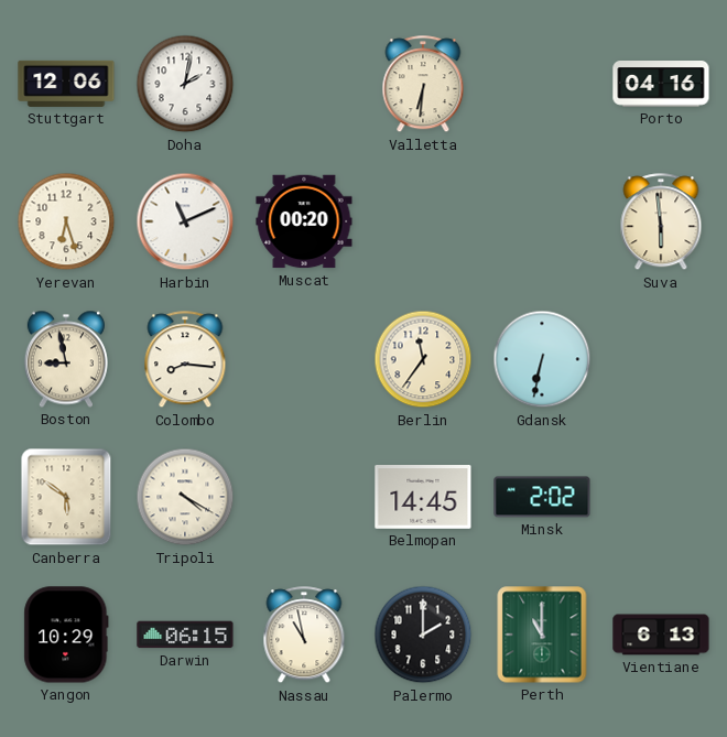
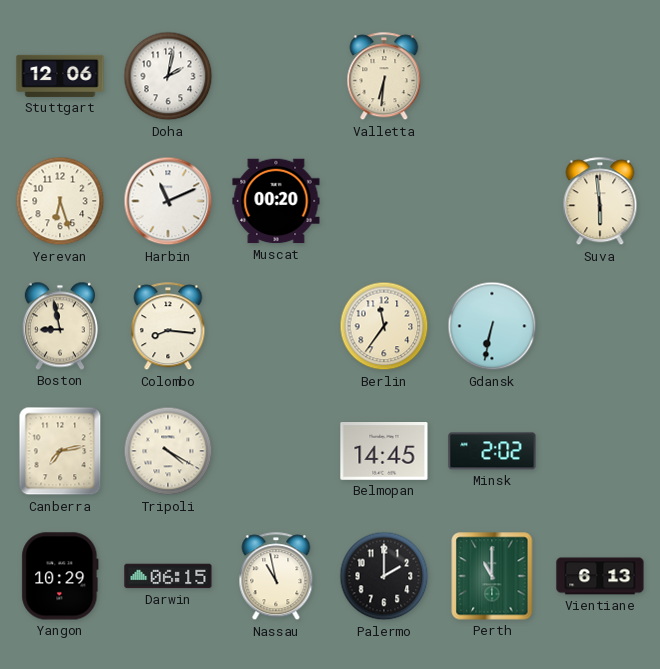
Porto: 04:16 -> none
Canberra: 5:51 -> 7:13
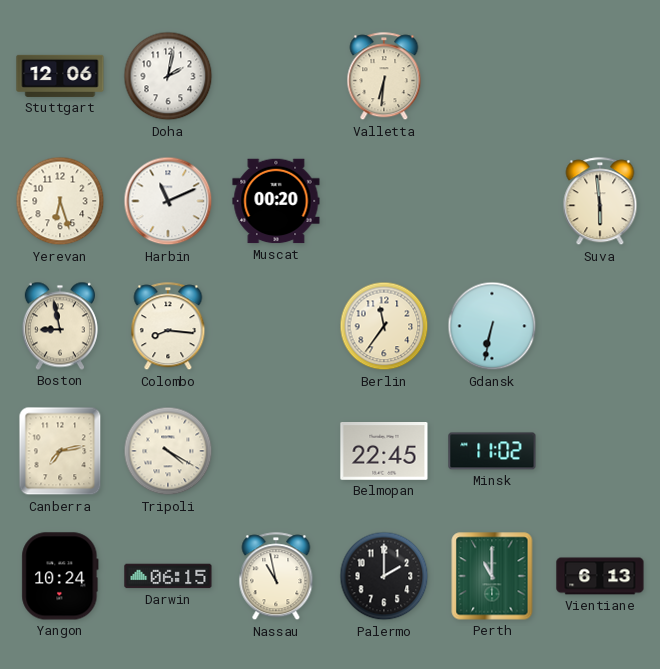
Belmopan: 14:45 -> 22:45
Minsk: 2:02 -> 11:02
Yangon: 10:29 -> 10:24
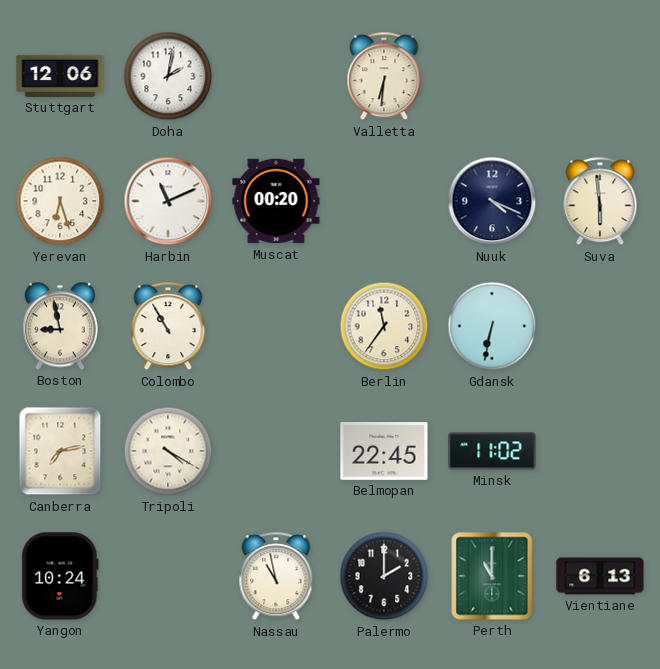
Nuuk: none -> 4:19
Colombo: 8:16 -> 10:55
Darwin: 06:15 -> none
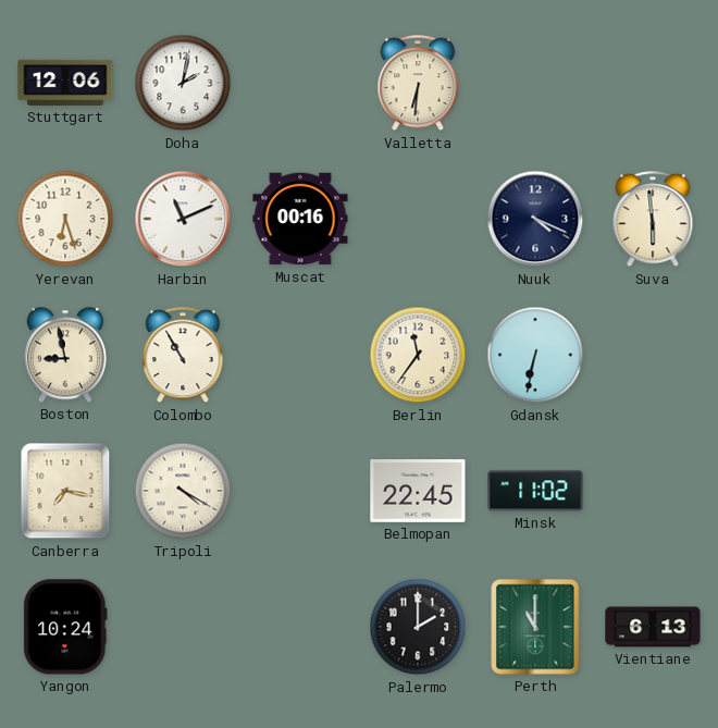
Muscat: 00:20 -> 00:16
Canberra: 7:13 -> 7:17
Nassau: 10:58 -> none
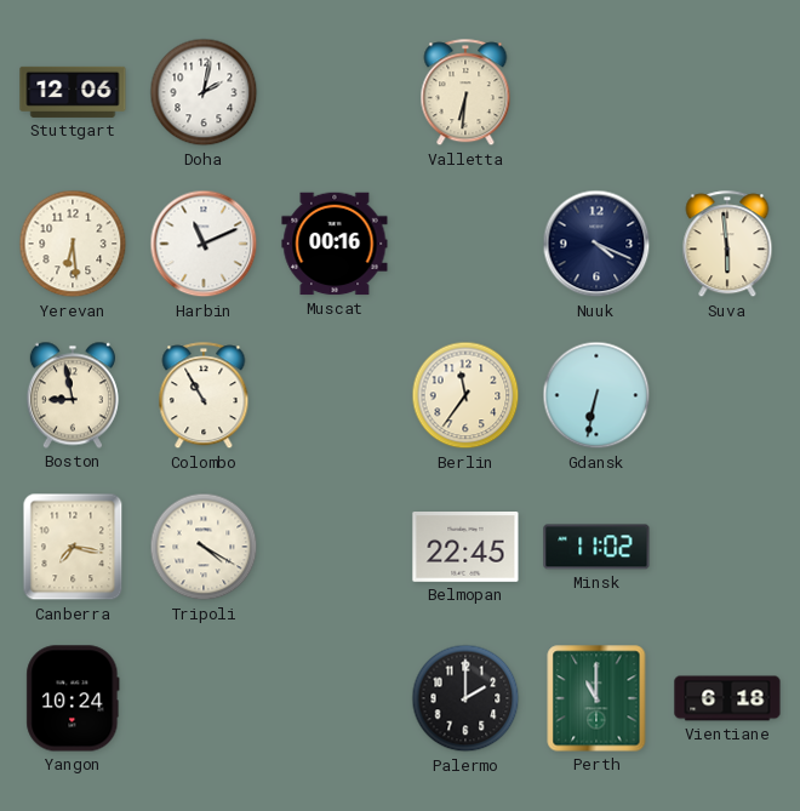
Yerevan: 6:27 -> 6:29
Vientiane: 6:13 -> 6:18
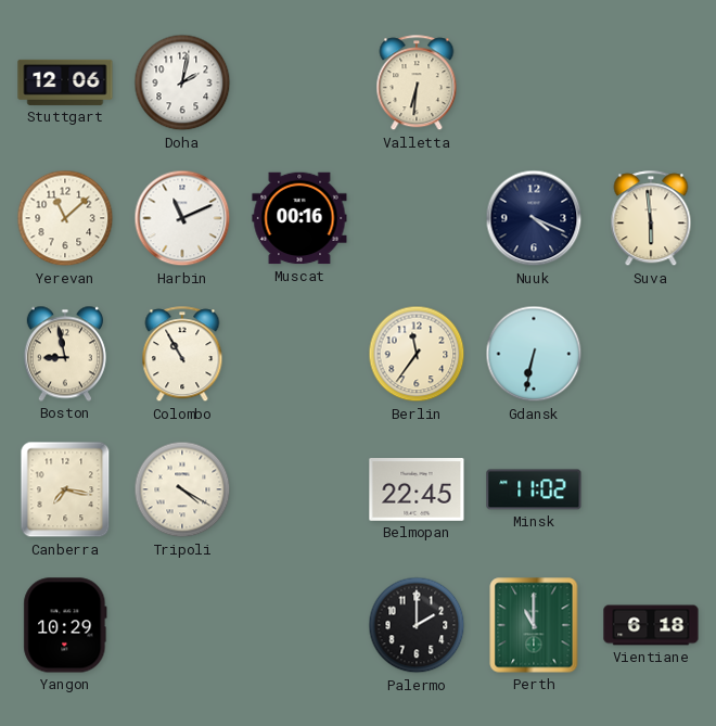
Yerevan: 6:29 -> 11:08
Yangon: 10:24 -> 10:29
